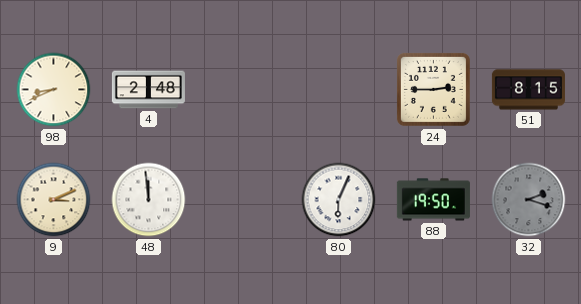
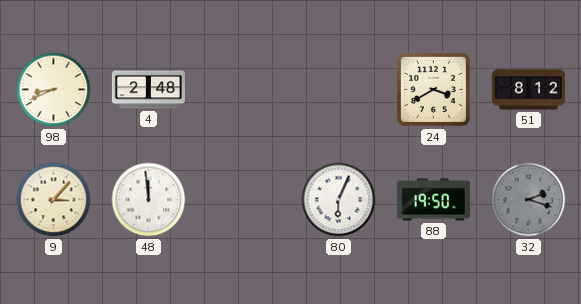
24: 2:45 -> 3:40
51: 8:15 -> 8:12
9: 3:11 -> 3:07
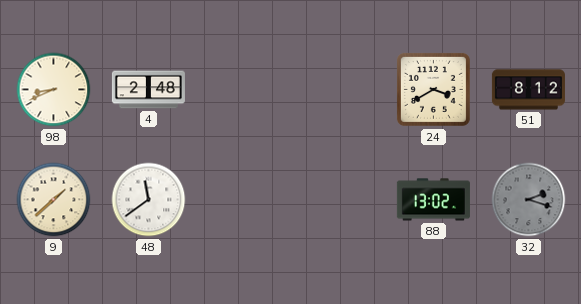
9: 3:07 -> 1:38
48: 11:59 -> 11:39
80: 6:04 -> none
88: 19:50 -> 13:02
